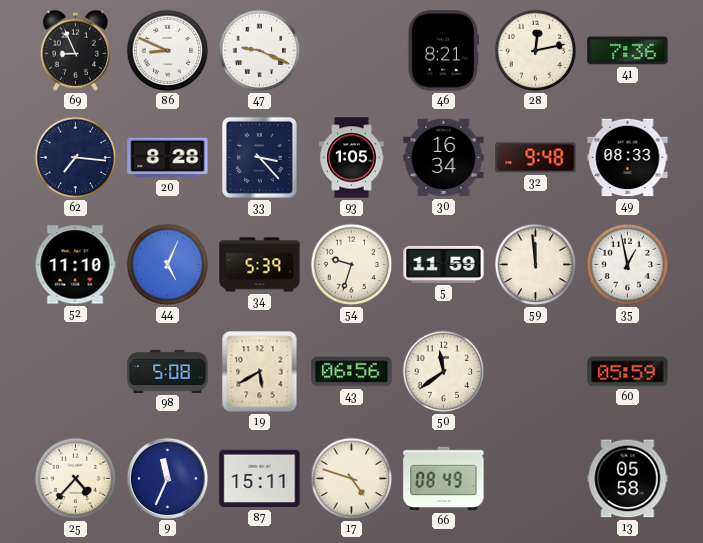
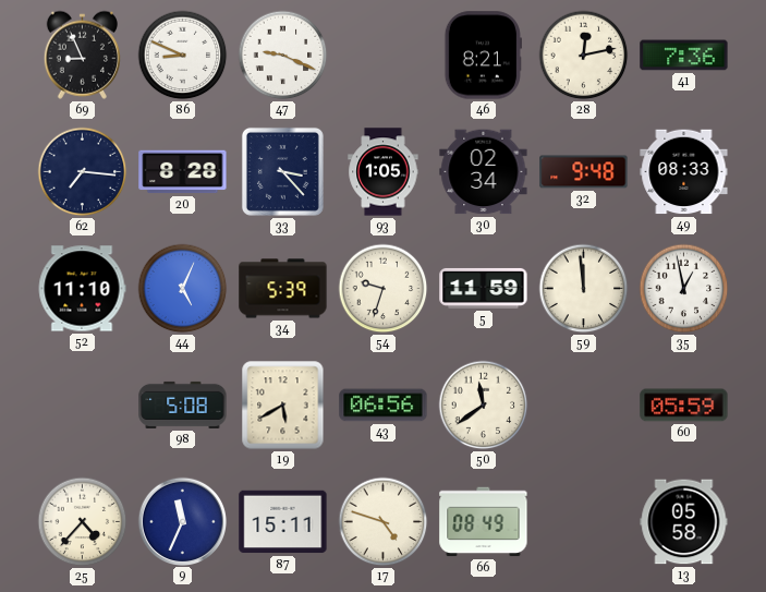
30: 16:34 -> 02:34
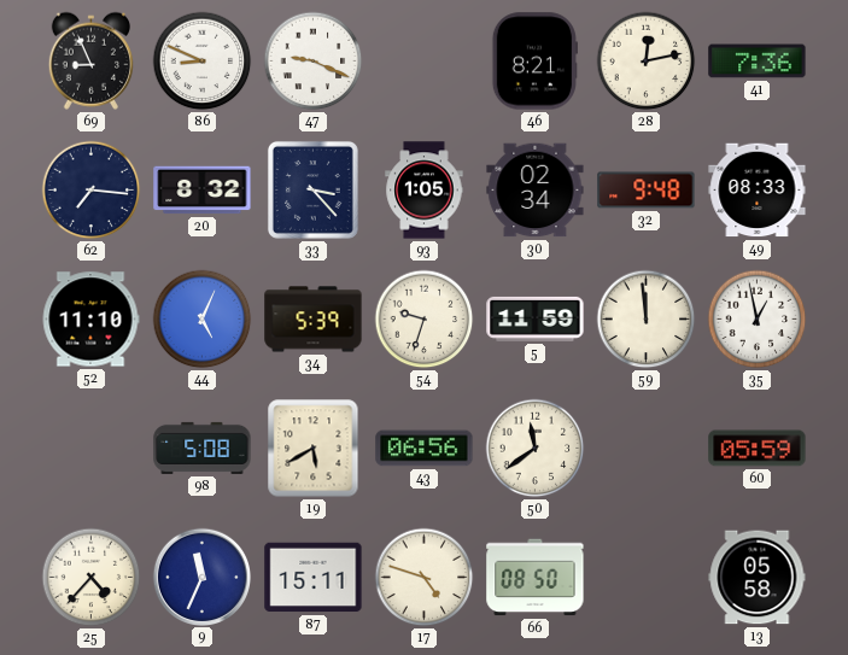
20: 8:28 -> 8:32
66: 08:49 -> 08:50
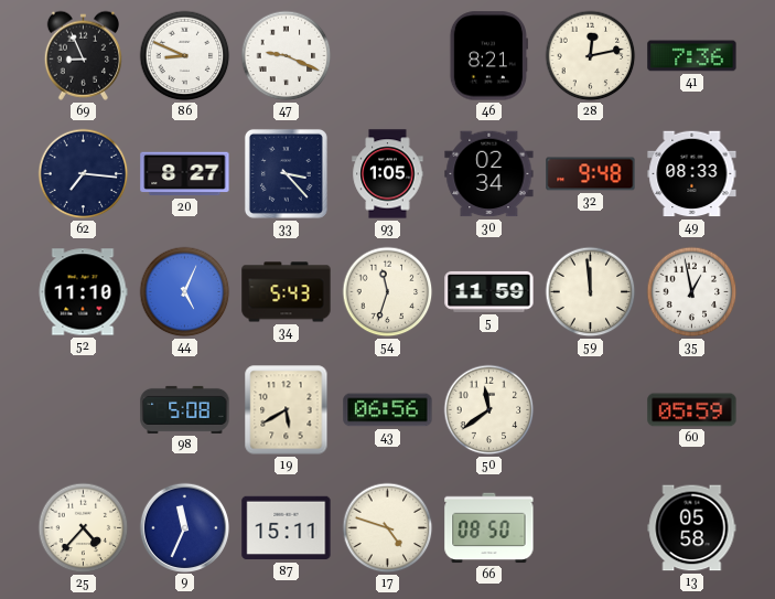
20: 8:32 -> 8:27
34: 5:39 -> 5:43
54: 9:33 -> 11:33
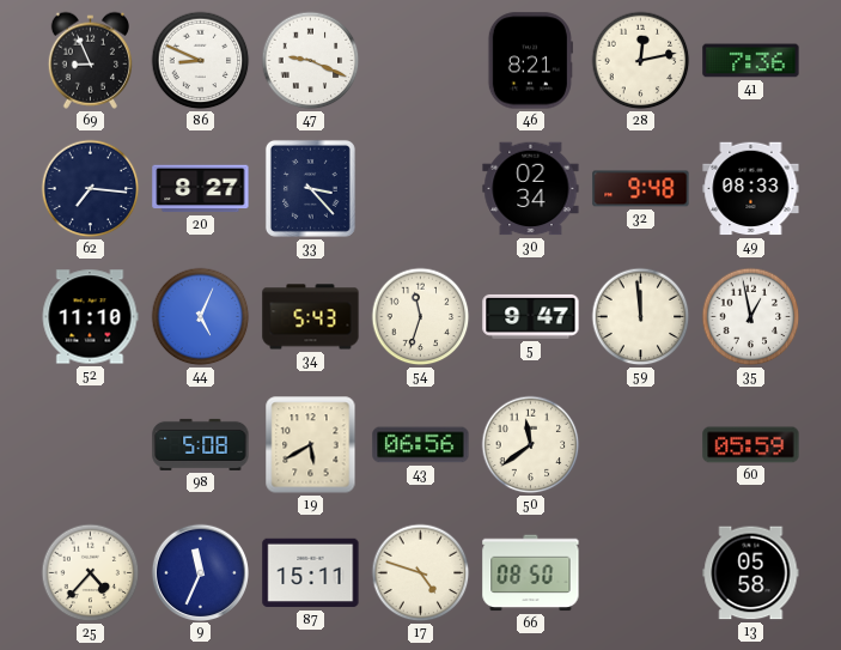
93: 1:05 -> none
5: 11:59 -> 9:47
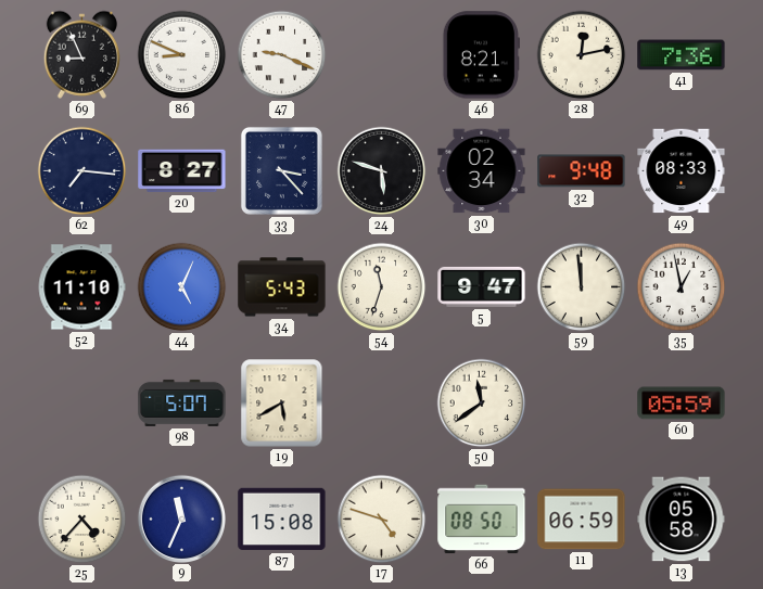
24: none -> 5:48
98: 5:08 -> 5:07
43: 06:56 -> none
87: 15:11 -> 15:08
11: none -> 06:59
